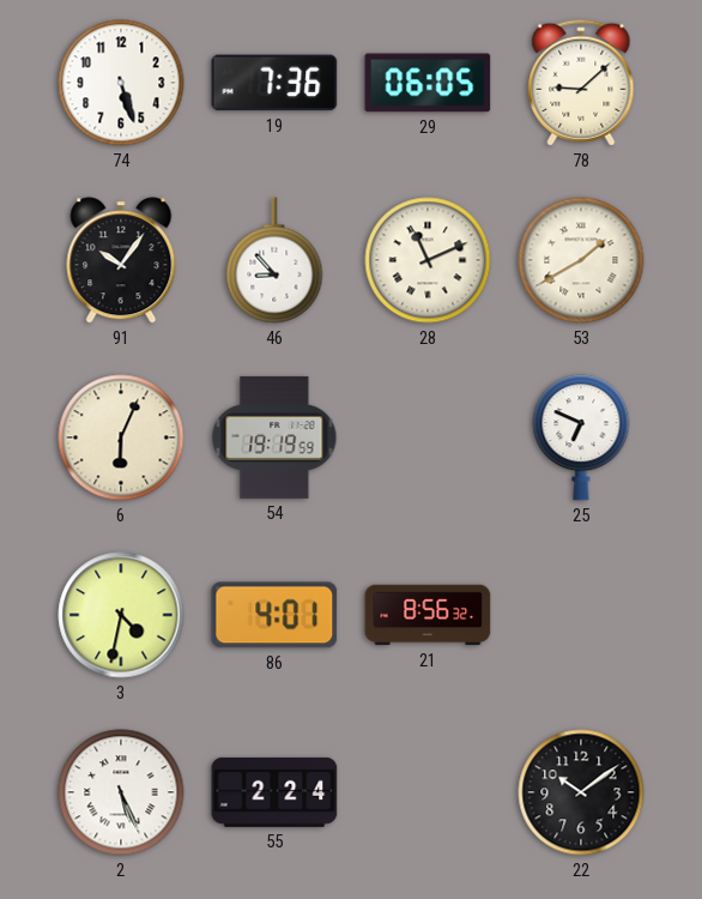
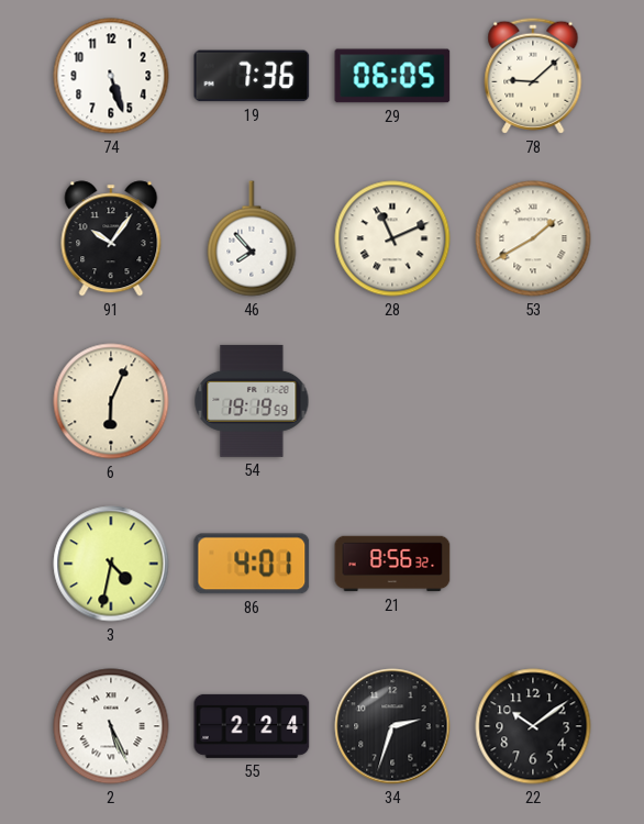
46: 8:53 -> 7:53
25: 6:49 -> none
34: none -> 2:33
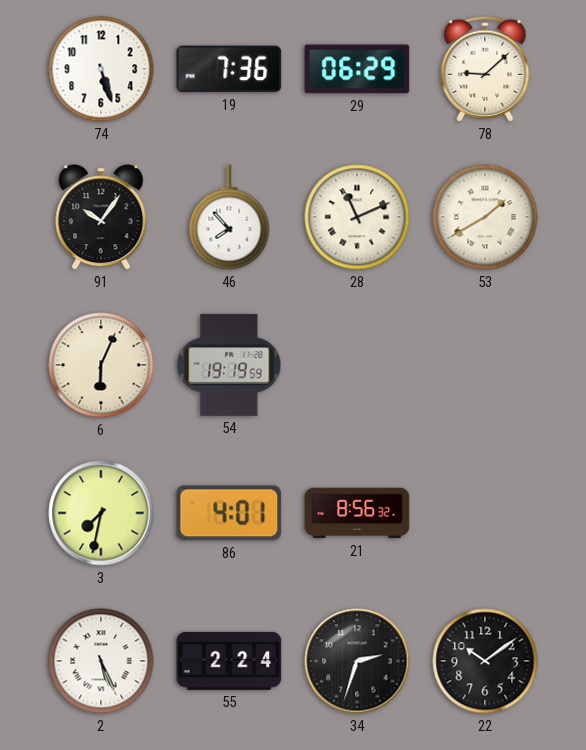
29: 06:05 -> 06:29
3: 4:32 -> 7:32
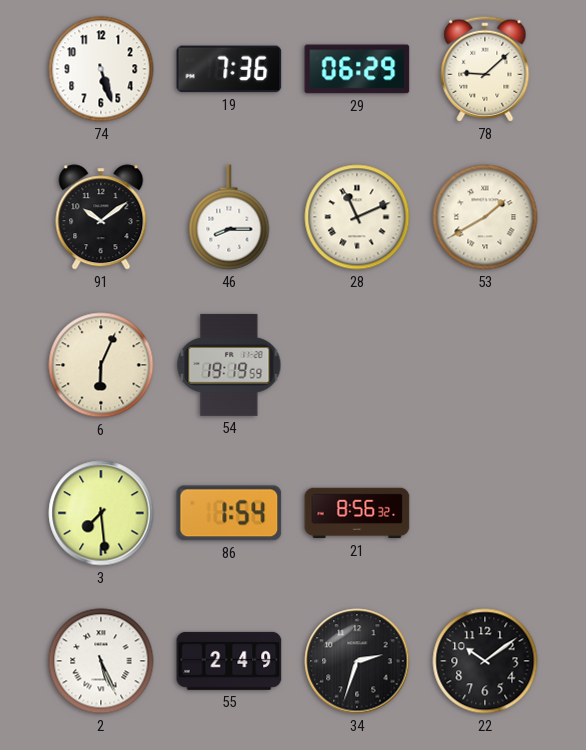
91: 10:06 -> 10:09
46: 7:53 -> 8:15
3: 7:32 -> 7:29
86: 4:01 -> 1:54
55: 2:24 -> 2:49
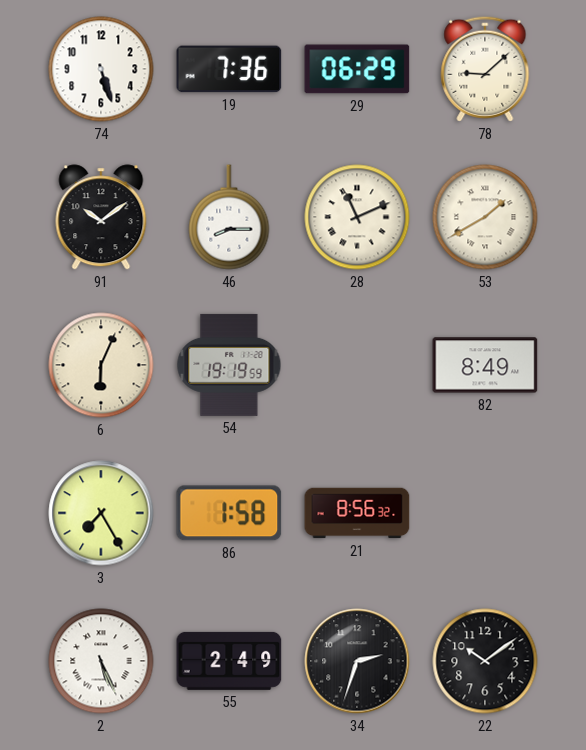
82: none -> 8:49
3: 7:29 -> 7:25
86: 1:54 -> 1:58
